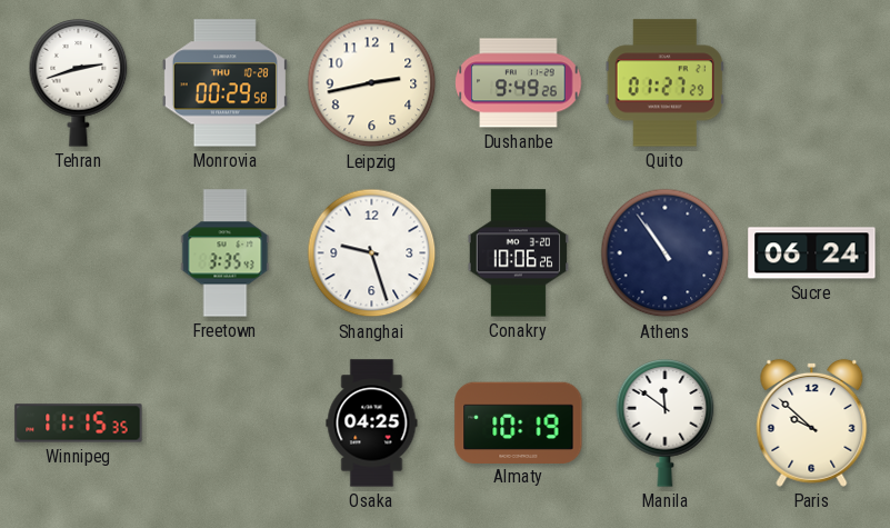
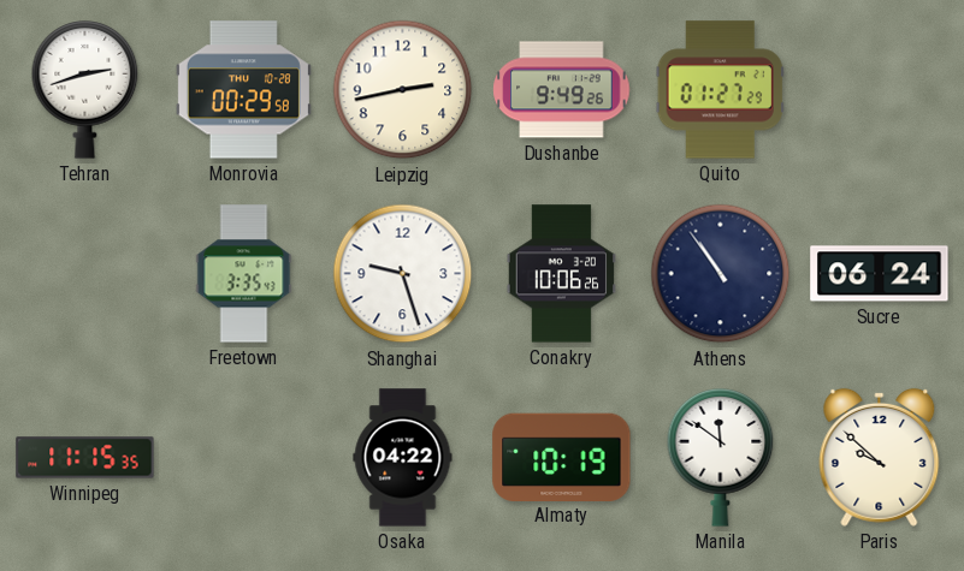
Osaka: 04:25 -> 04:22
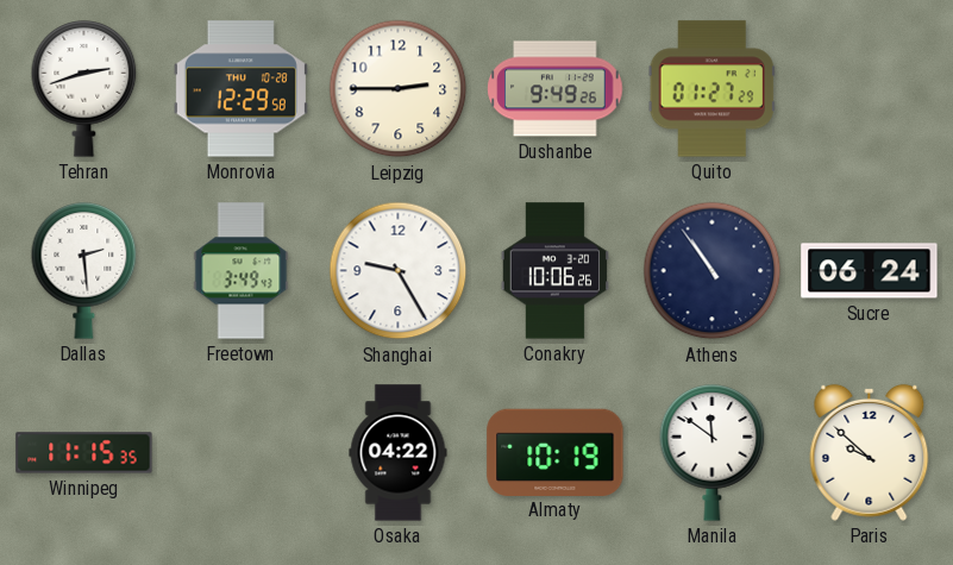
Monrovia: 00:29 -> 12:29
Leipzig: 2:43 -> 2:45
Dallas: none -> 2:29
Freetown: 3:35 -> 3:49
Shanghai: 9:27 -> 9:25
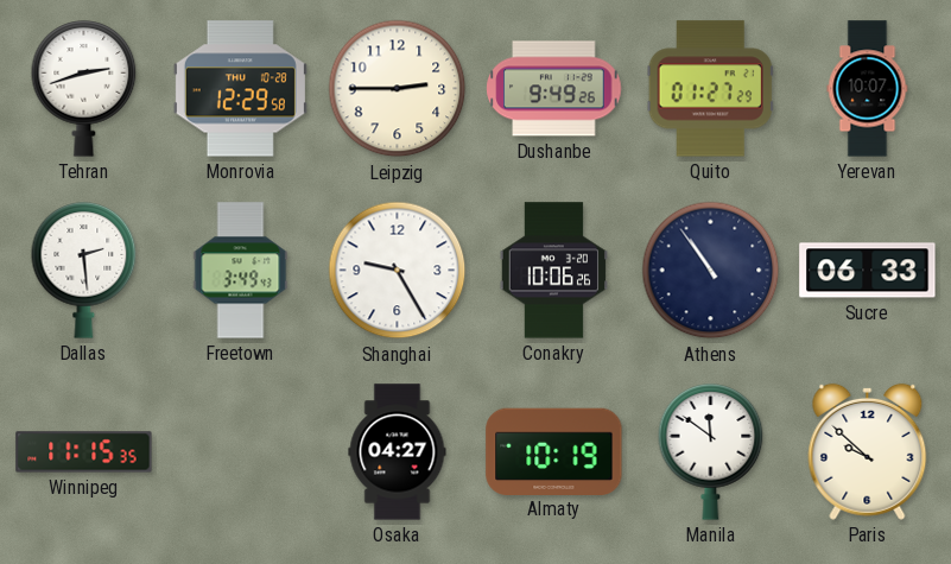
Yerevan: none -> 10:07
Sucre: 06:24 -> 06:33
Osaka: 04:22 -> 04:27
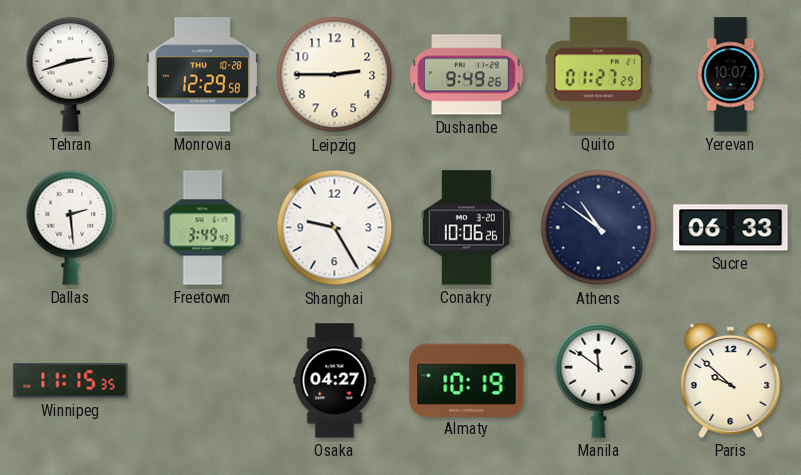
Athens: 10:54 -> 10:51
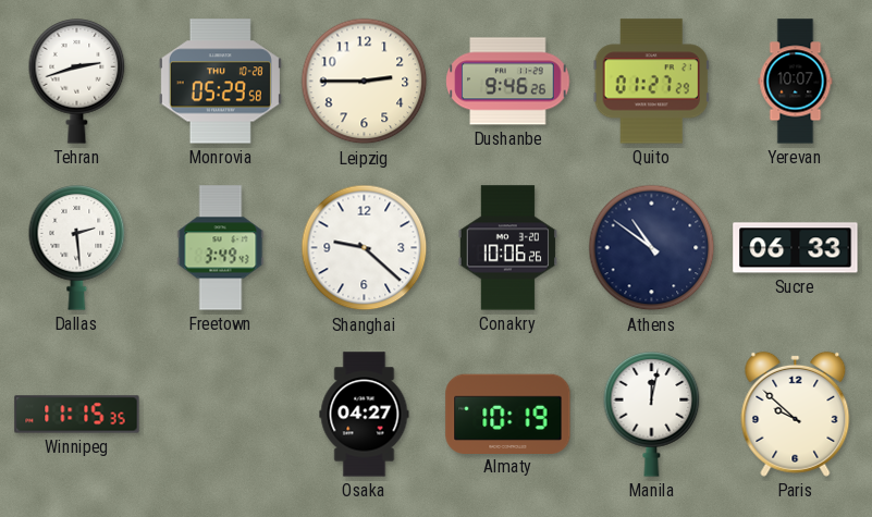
Monrovia: 12:29 -> 05:29
Dushanbe: 9:49 -> 9:46
Shanghai: 9:25 -> 9:22
Manila: 11:51 -> 12:02
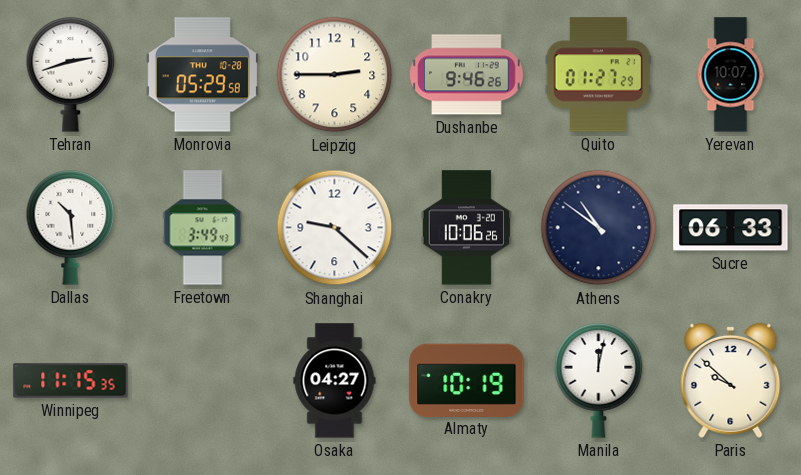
Dallas: 2:29 -> 10:29
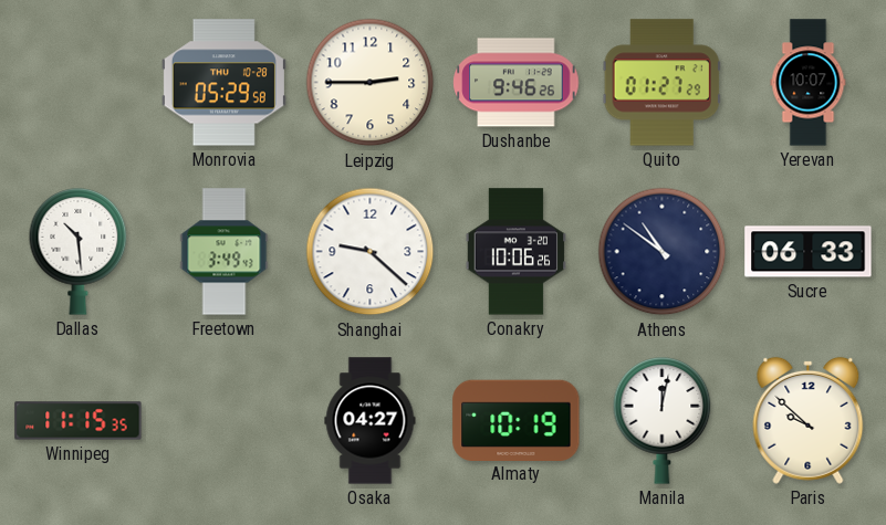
Tehran: 2:42 -> none
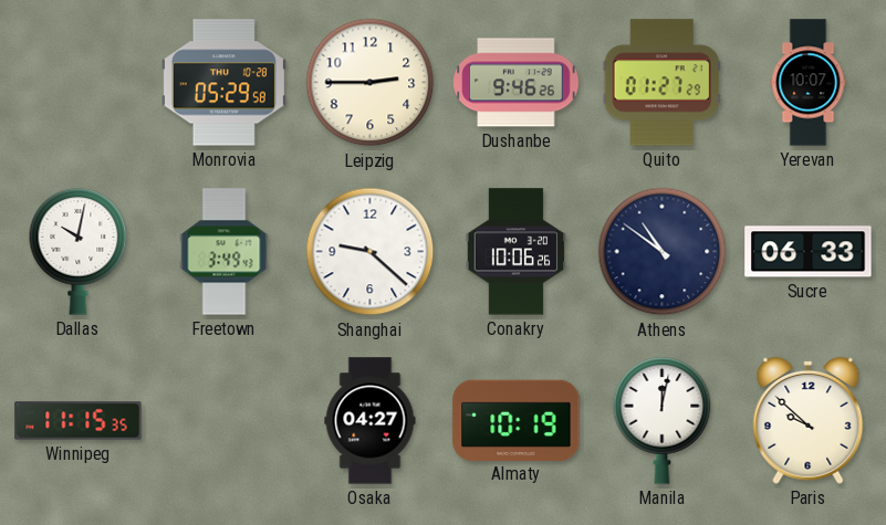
Dallas: 10:29 -> 10:02
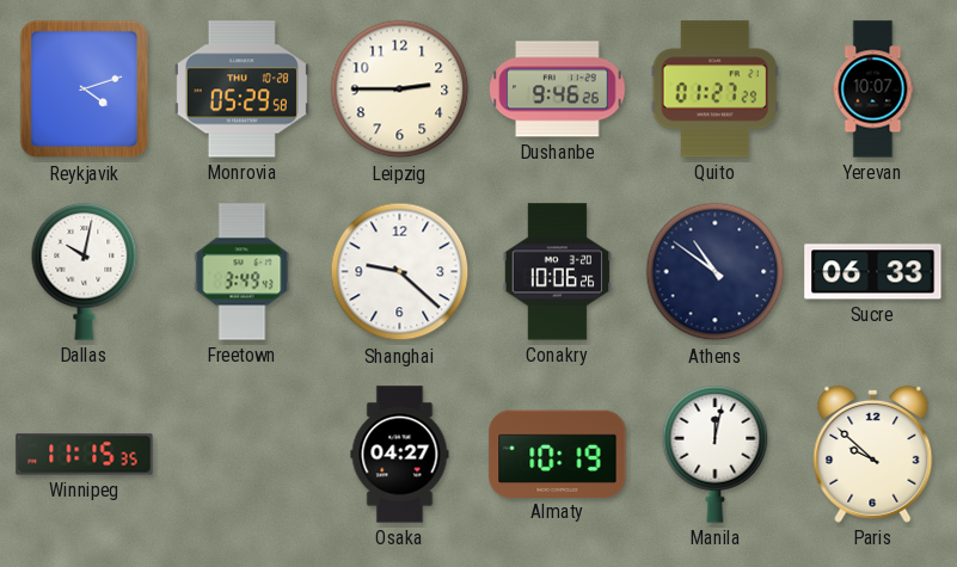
Reykjavik: none -> 4:12
